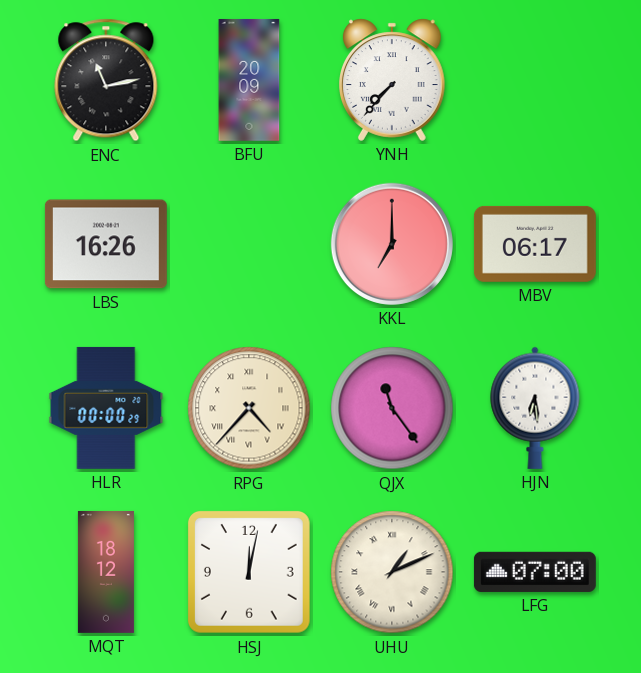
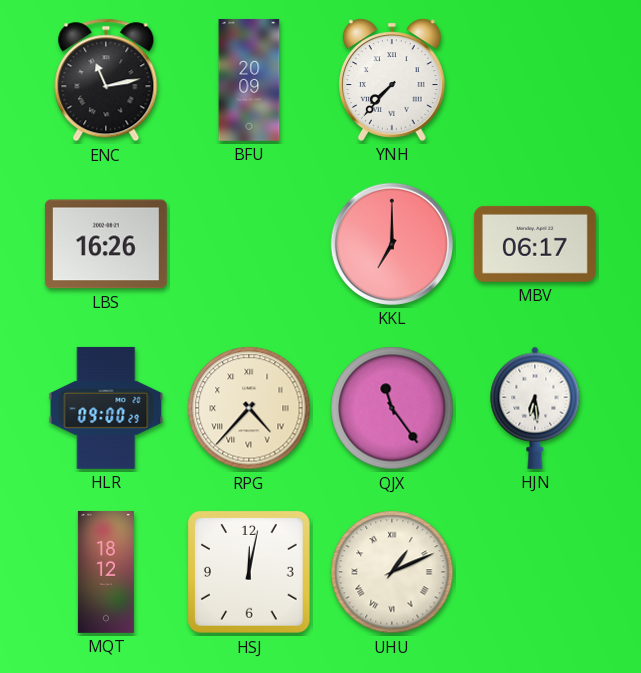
HLR: 00:00 -> 09:00
LFG: 07:00 -> none
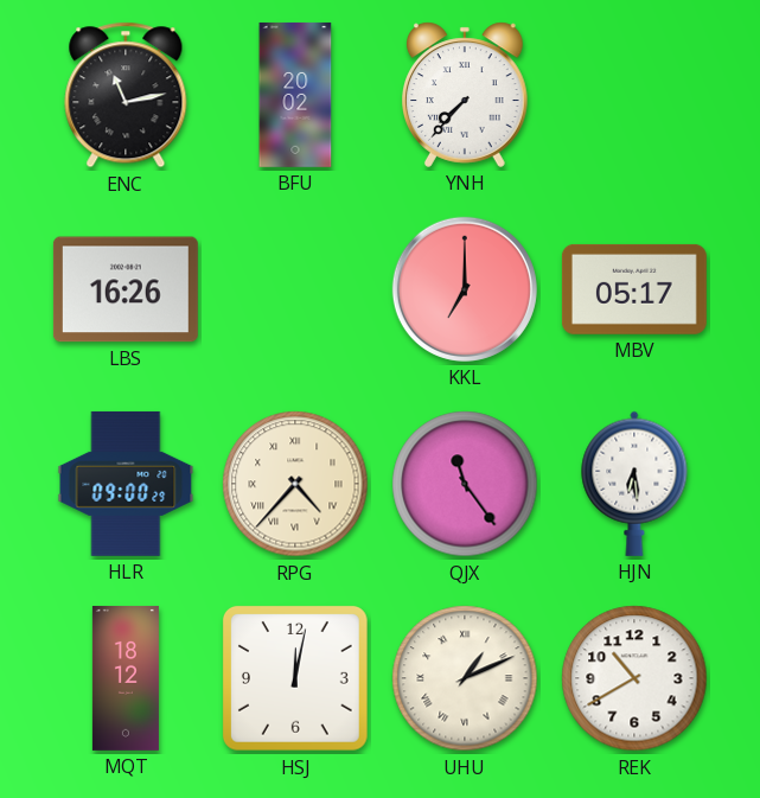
BFU: 20:09 -> 20:02
MBV: 06:17 -> 05:17
REK: none -> 10:40
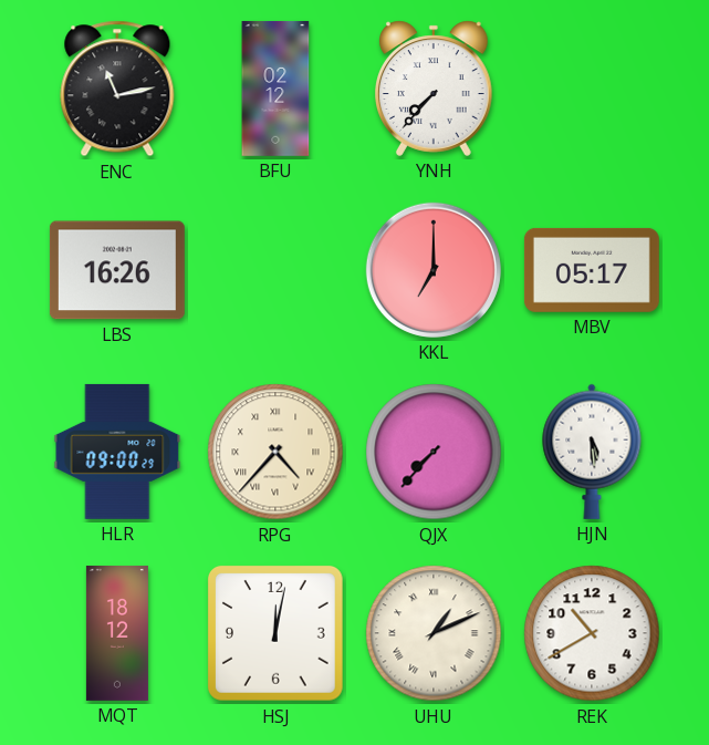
BFU: 20:02 -> 02:12
QJX: 11:24 -> 7:37
HJN: 6:29 -> 5:29
